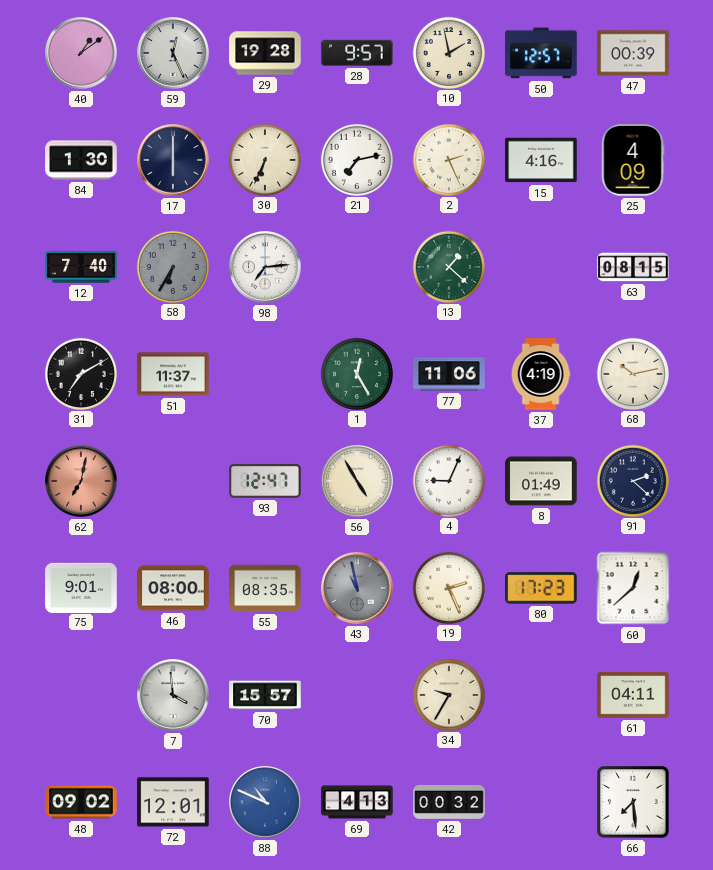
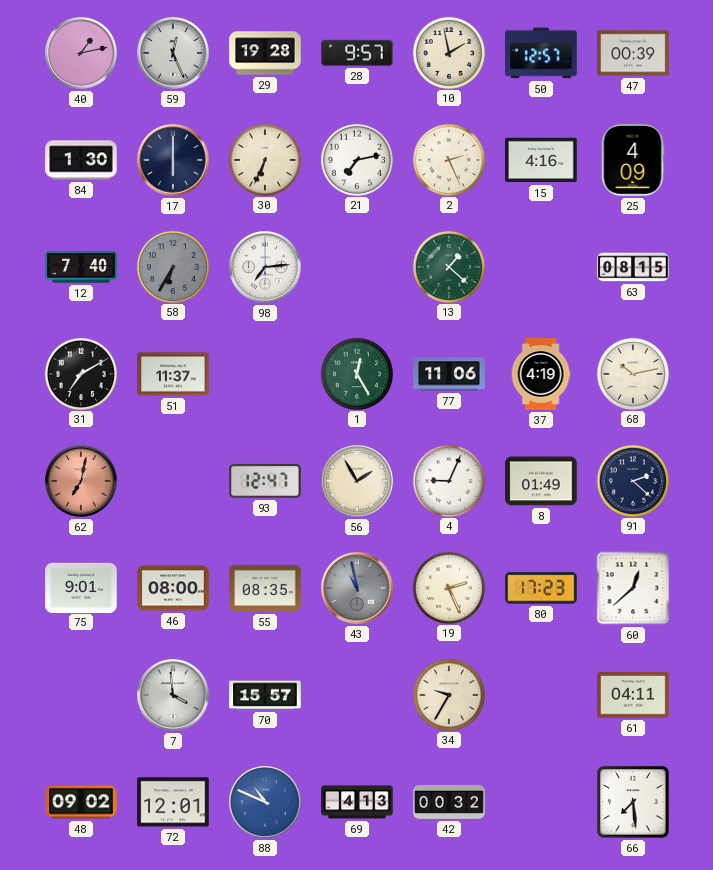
40: 1:09 -> 1:13
56: 4:55 -> 1:55
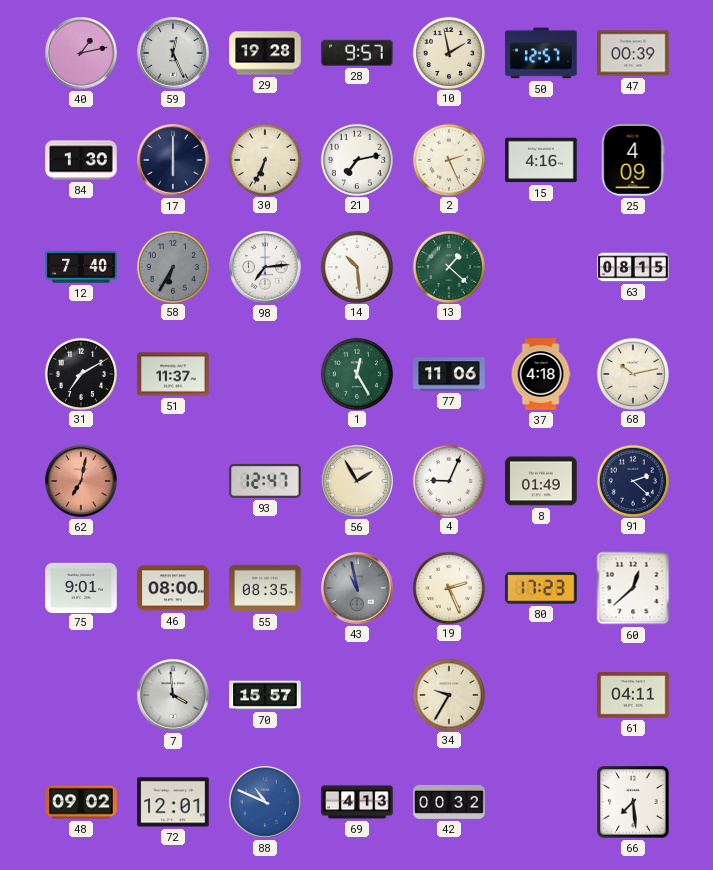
14: none -> 10:29
37: 4:19 -> 4:18
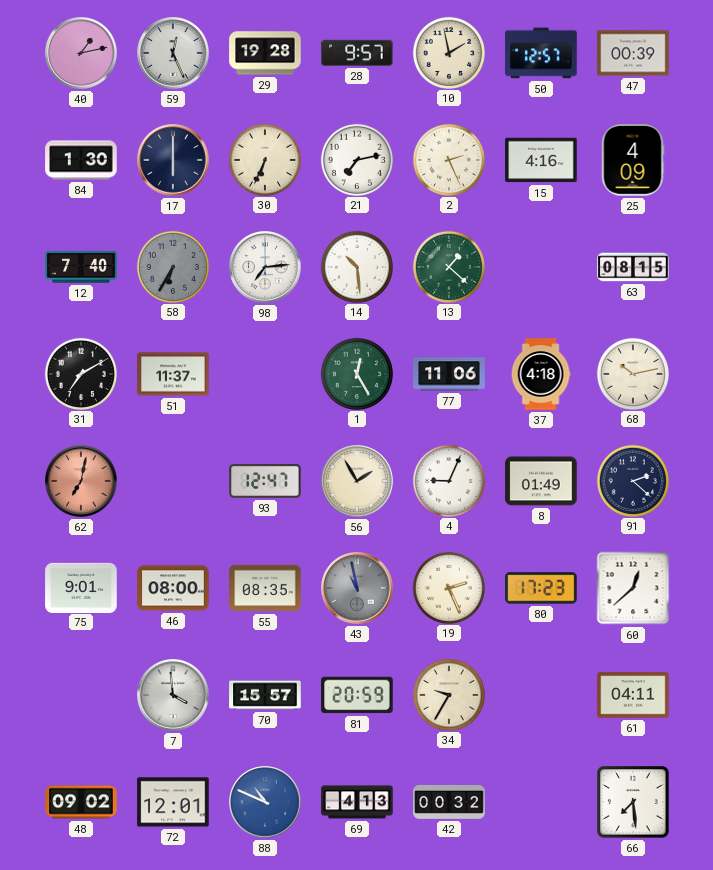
81: none -> 20:59
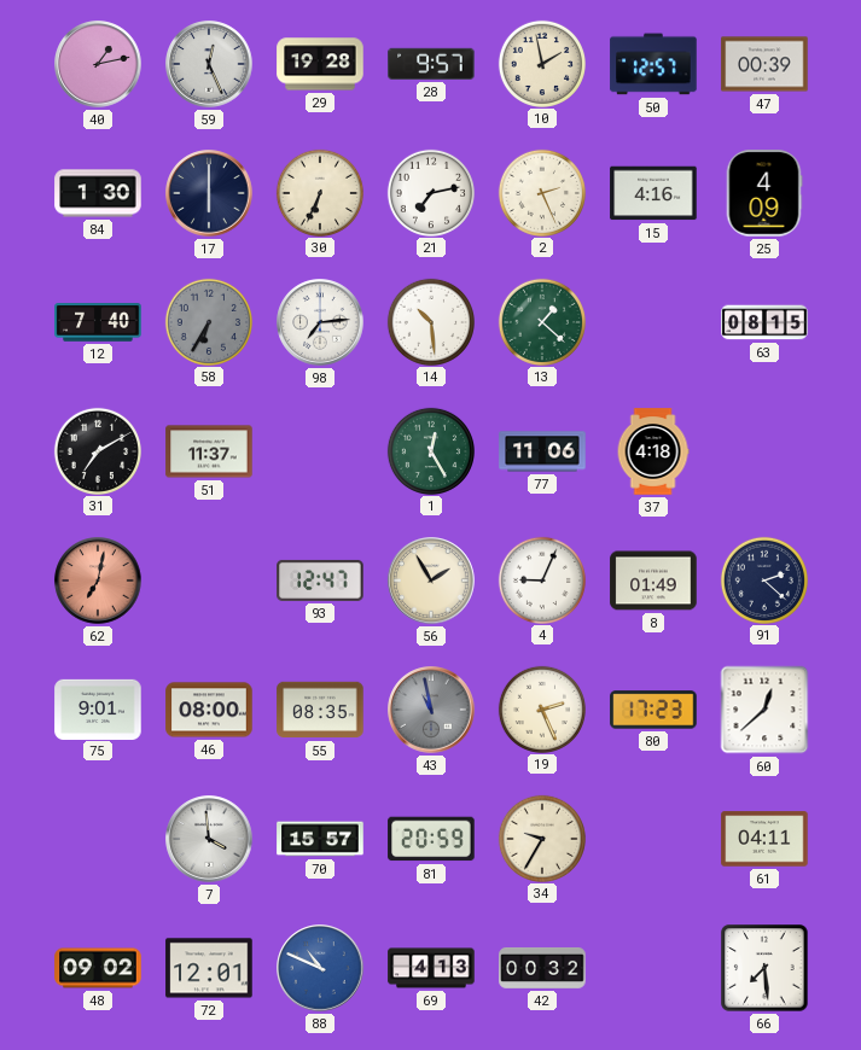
68: 10:13 -> none
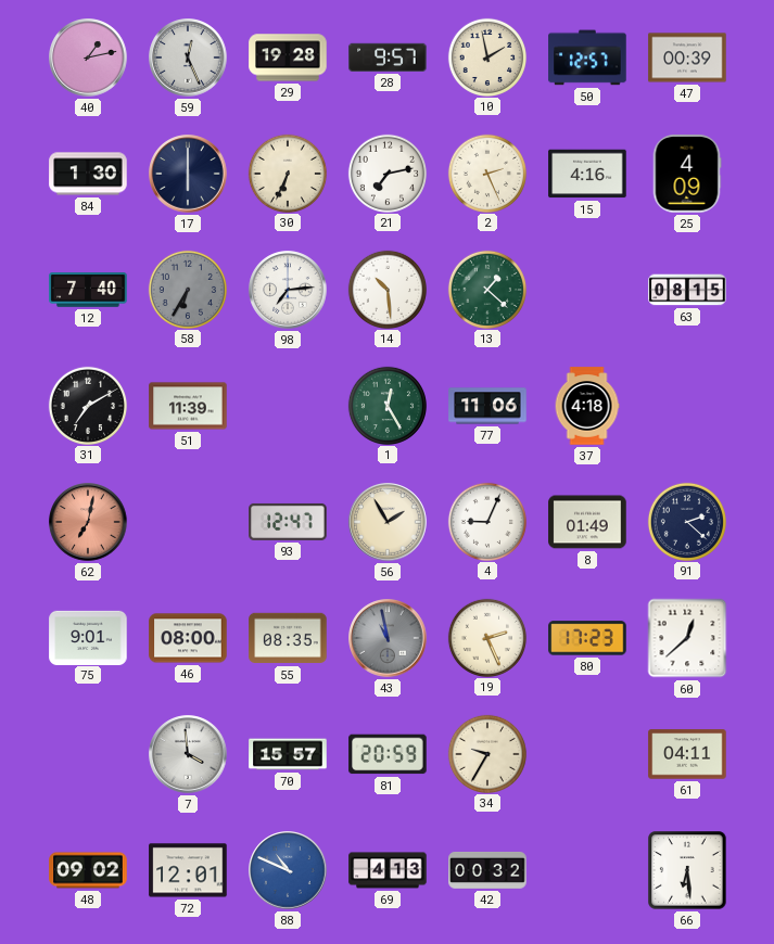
51: 11:37 -> 11:39
66: 7:29 -> 6:29
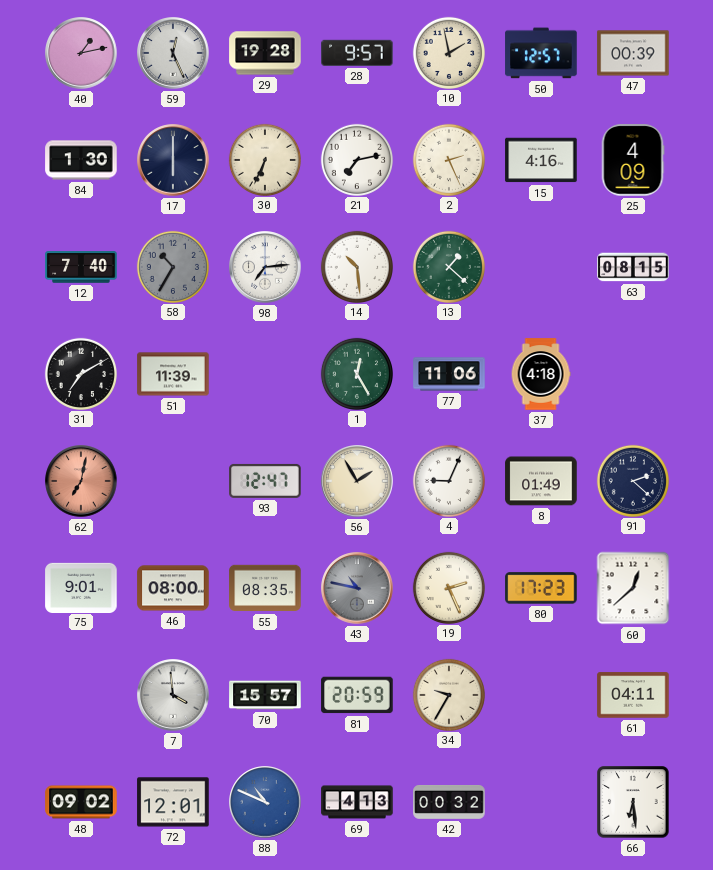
58: 6:35 -> 10:35
43: 10:58 -> 10:47
